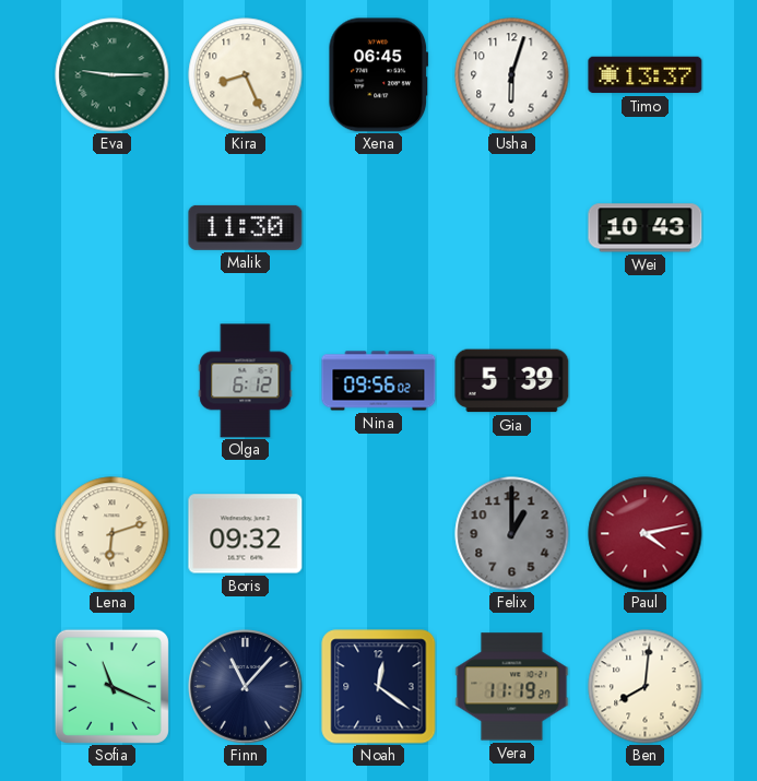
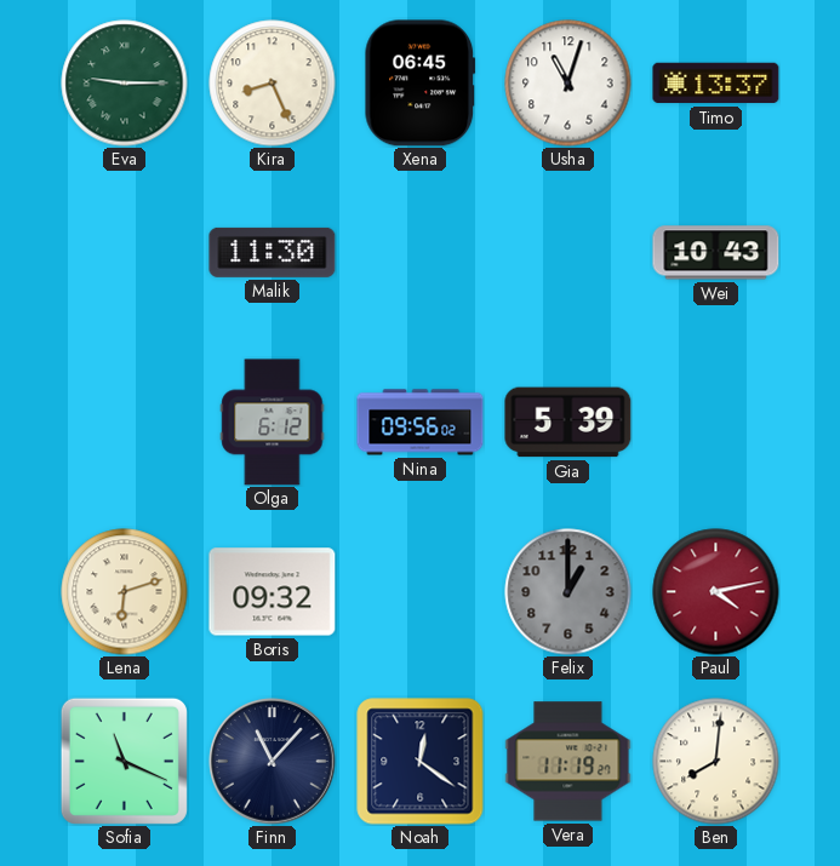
Usha: 6:03 -> 11:03
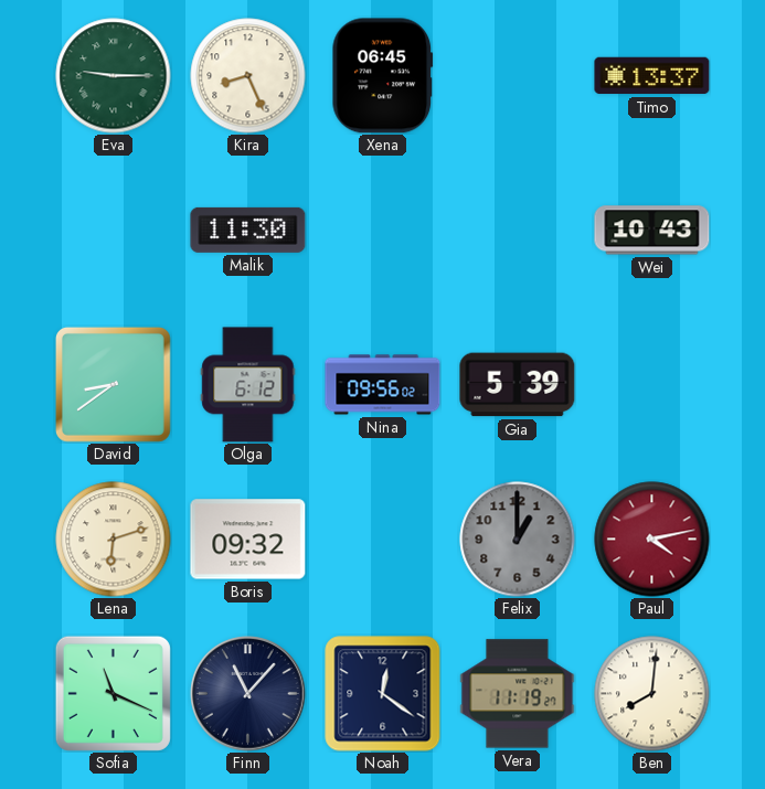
Usha: 11:03 -> none
David: none -> 8:39
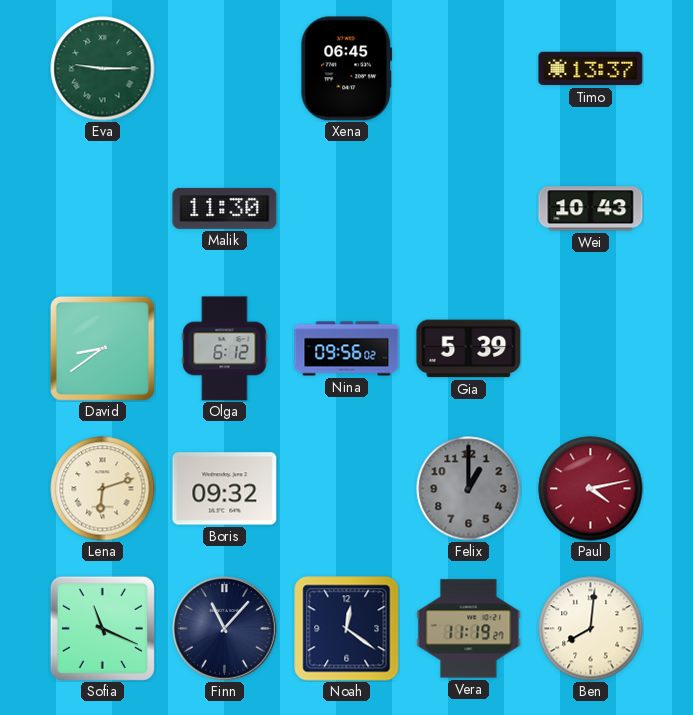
Kira: 8:26 -> none
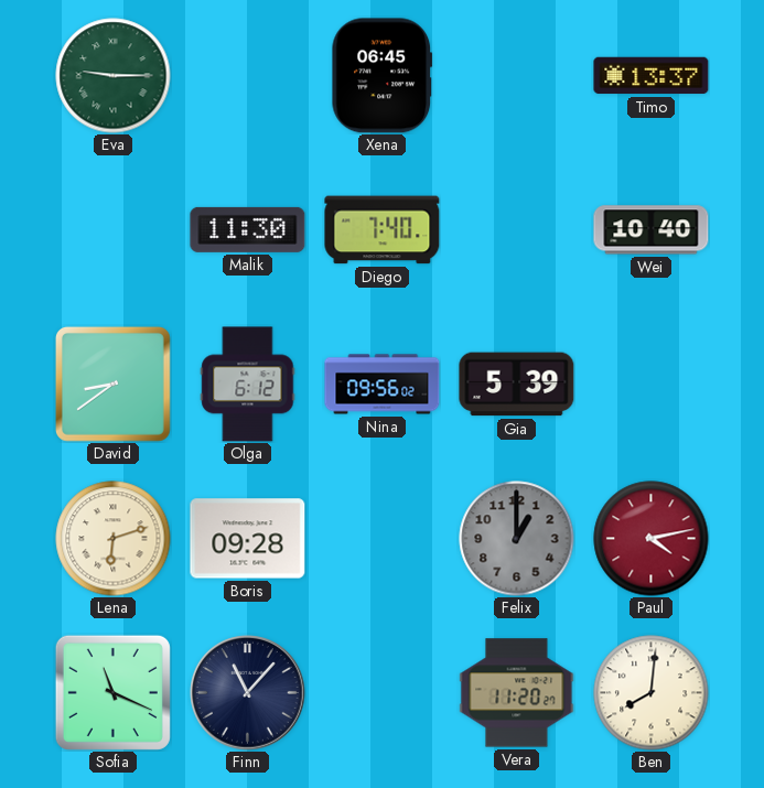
Diego: none -> 7:40
Wei: 10:43 -> 10:40
Boris: 09:32 -> 09:28
Noah: 12:21 -> none
Vera: 11:19 -> 11:20
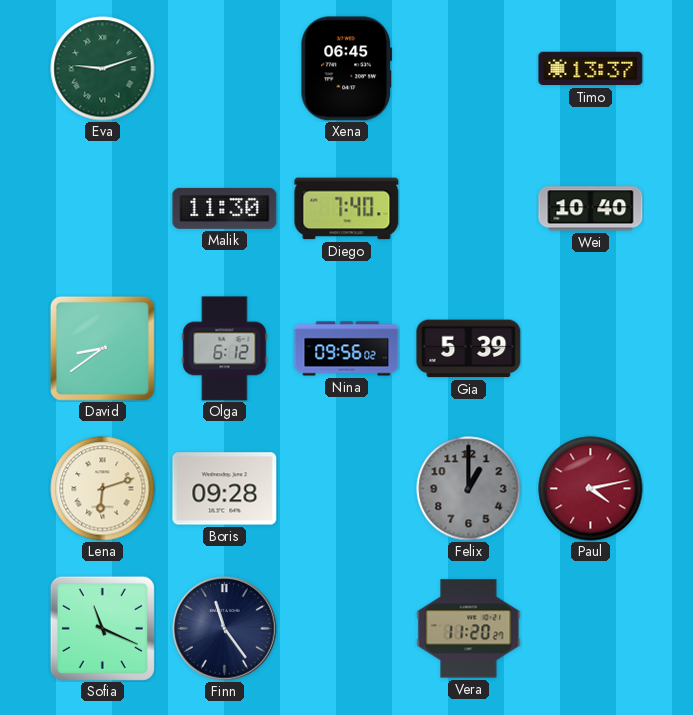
Eva: 9:15 -> 9:12
Finn: 11:07 -> 11:24
Ben: 8:01 -> none
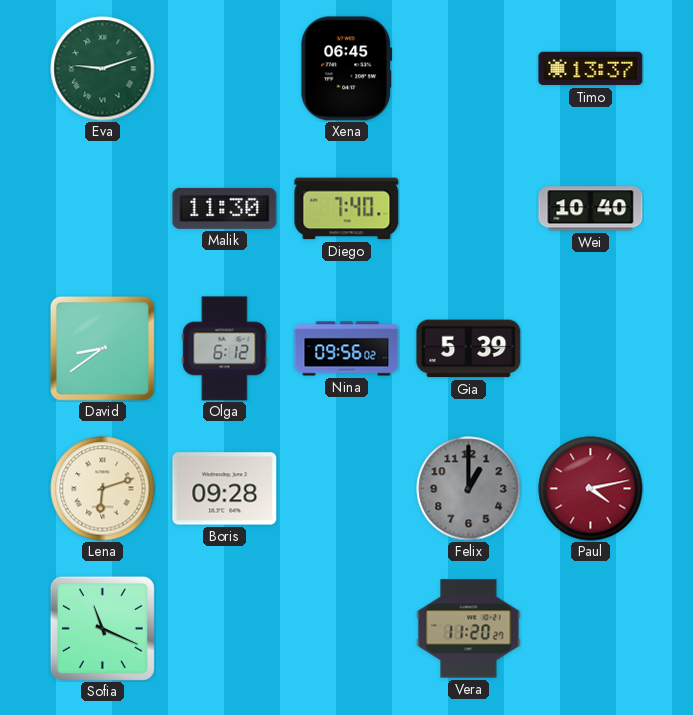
Finn: 11:24 -> none
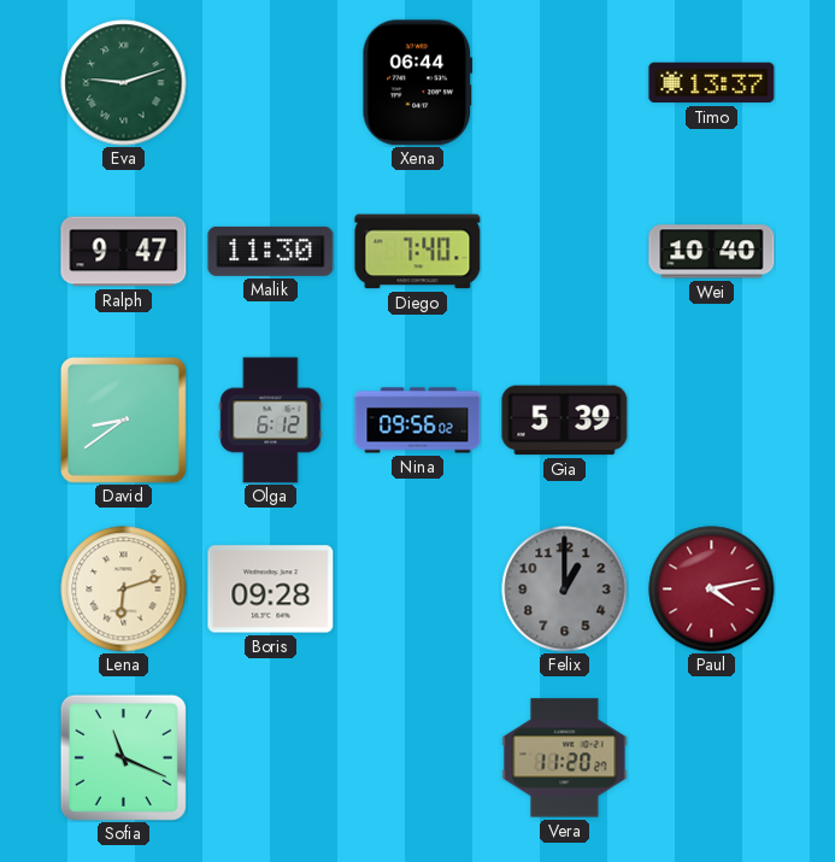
Xena: 06:45 -> 06:44
Ralph: none -> 9:47
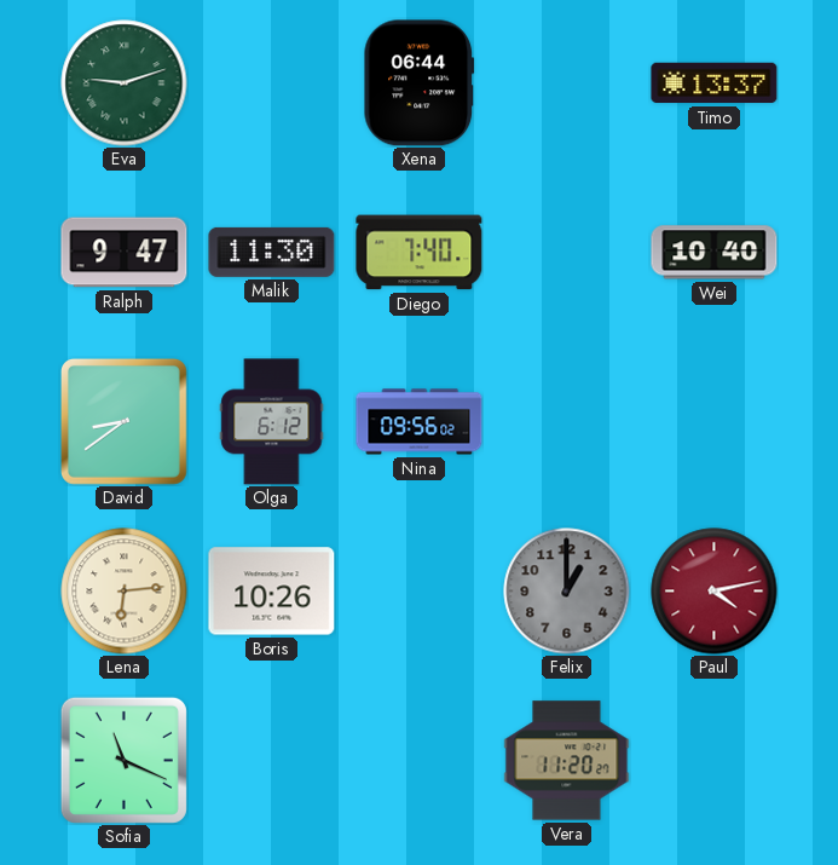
Gia: 5:39 -> none
Lena: 6:12 -> 6:14
Boris: 09:28 -> 10:26
